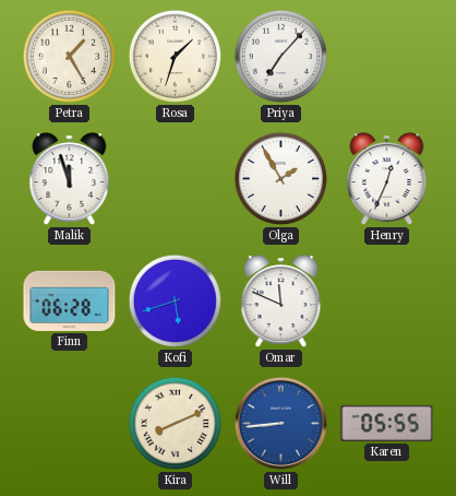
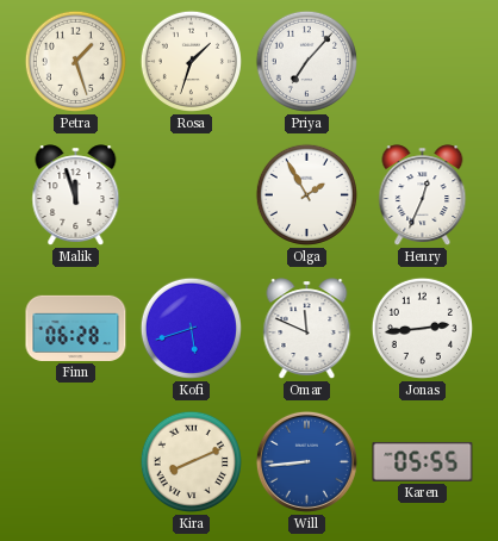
Petra: 1:25 -> 1:27
Jonas: none -> 2:44
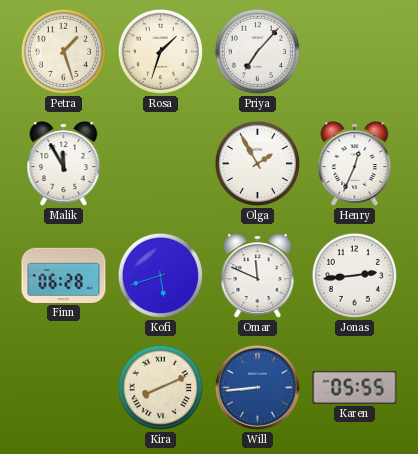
Malik: 11:57 -> 11:55
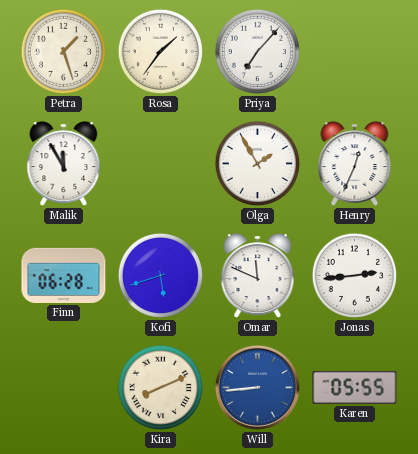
Rosa: 1:33 -> 1:36
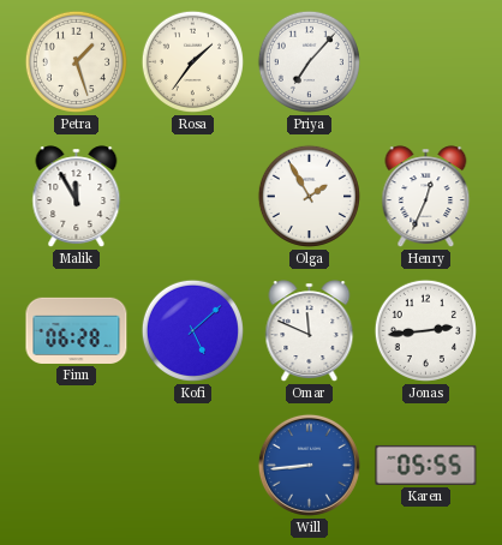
Kofi: 5:42 -> 5:08
Kira: 8:11 -> none
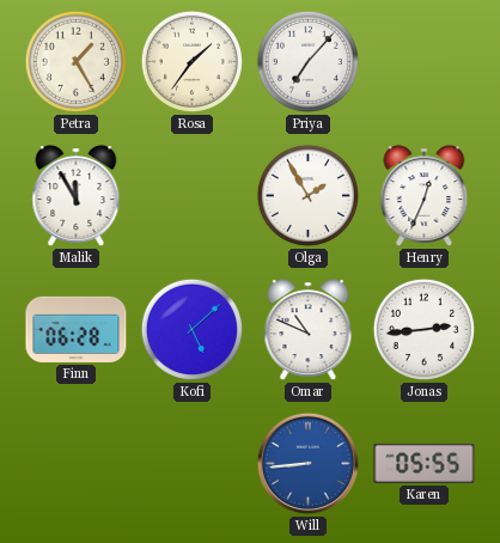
Petra: 1:27 -> 1:25
Omar: 11:49 -> 10:49
